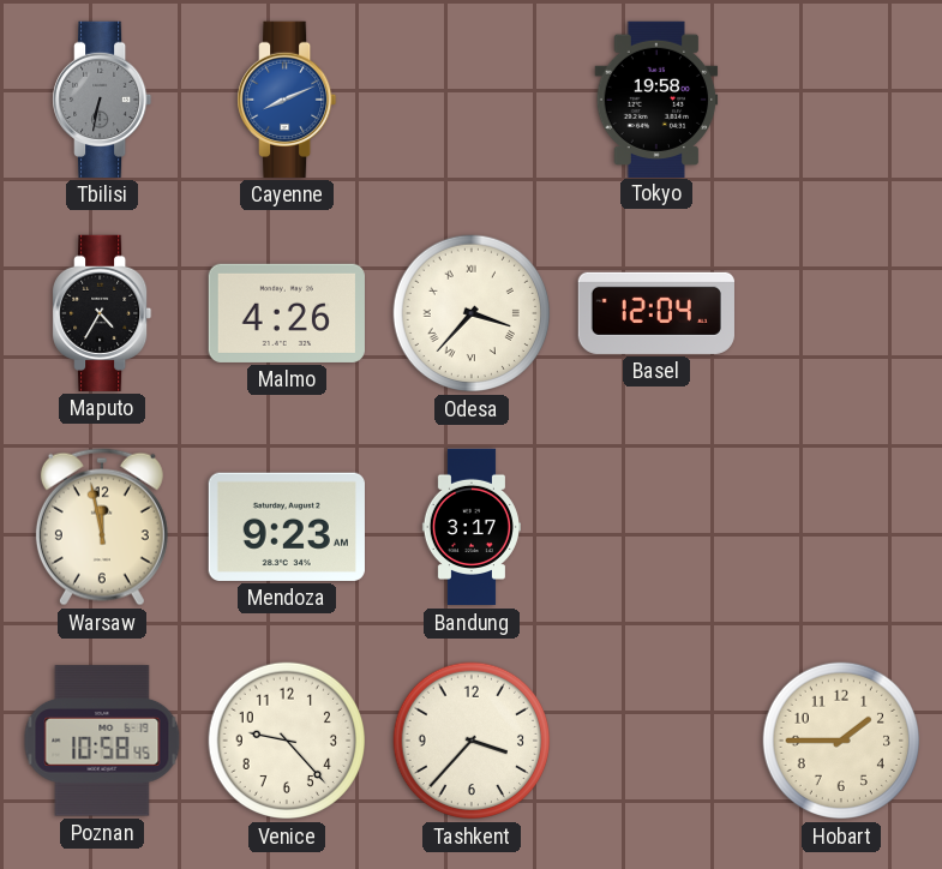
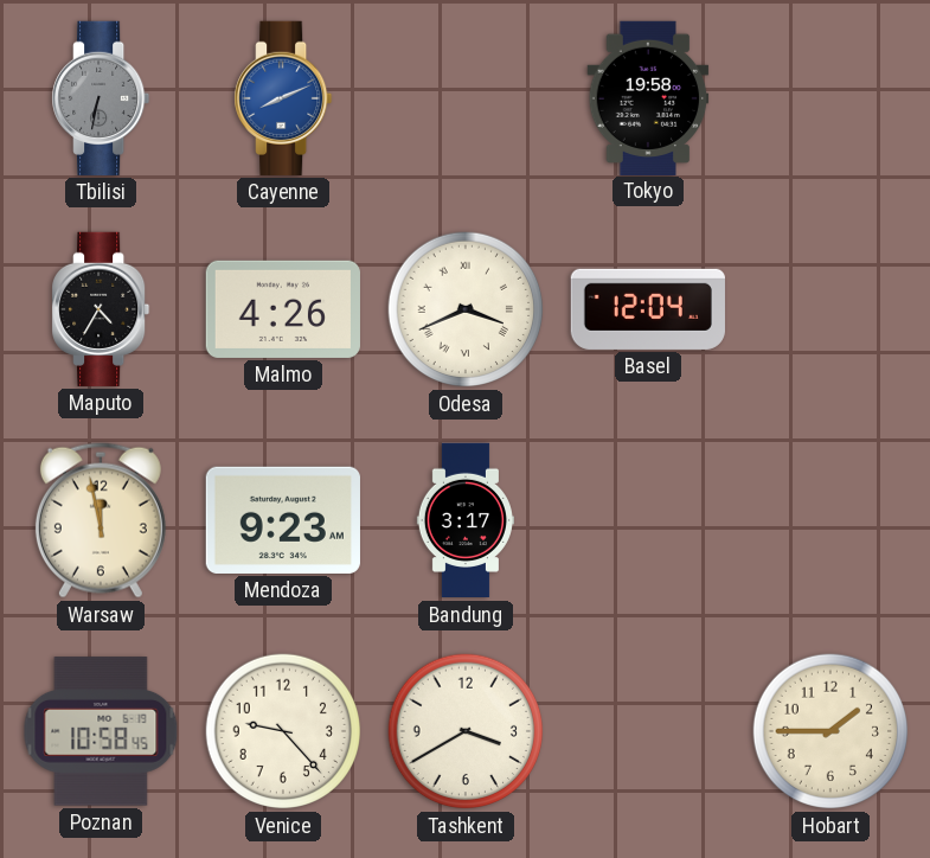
Odesa: 3:37 -> 3:41
Tashkent: 3:37 -> 3:40
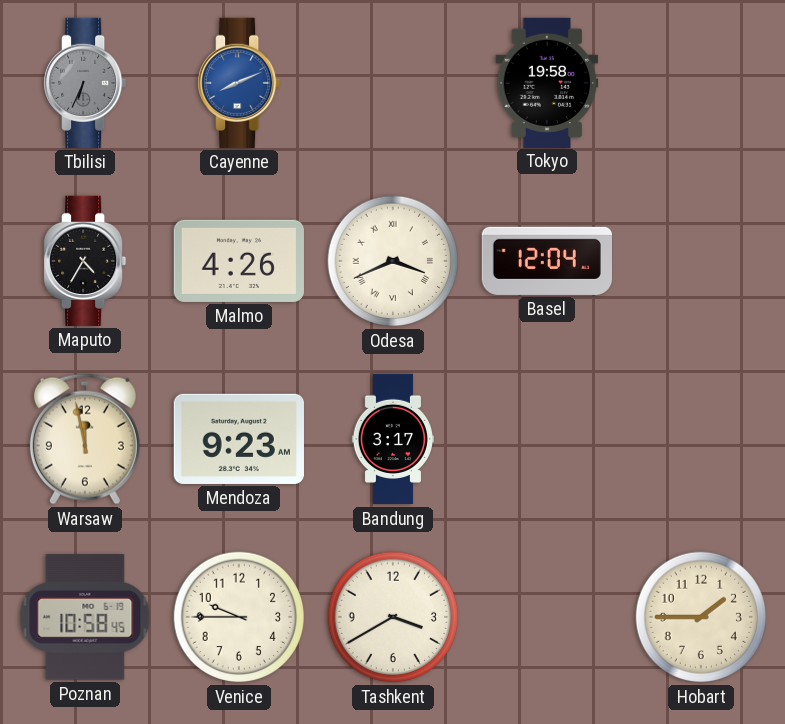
Tbilisi: 6:32 -> 6:34
Venice: 9:23 -> 9:45
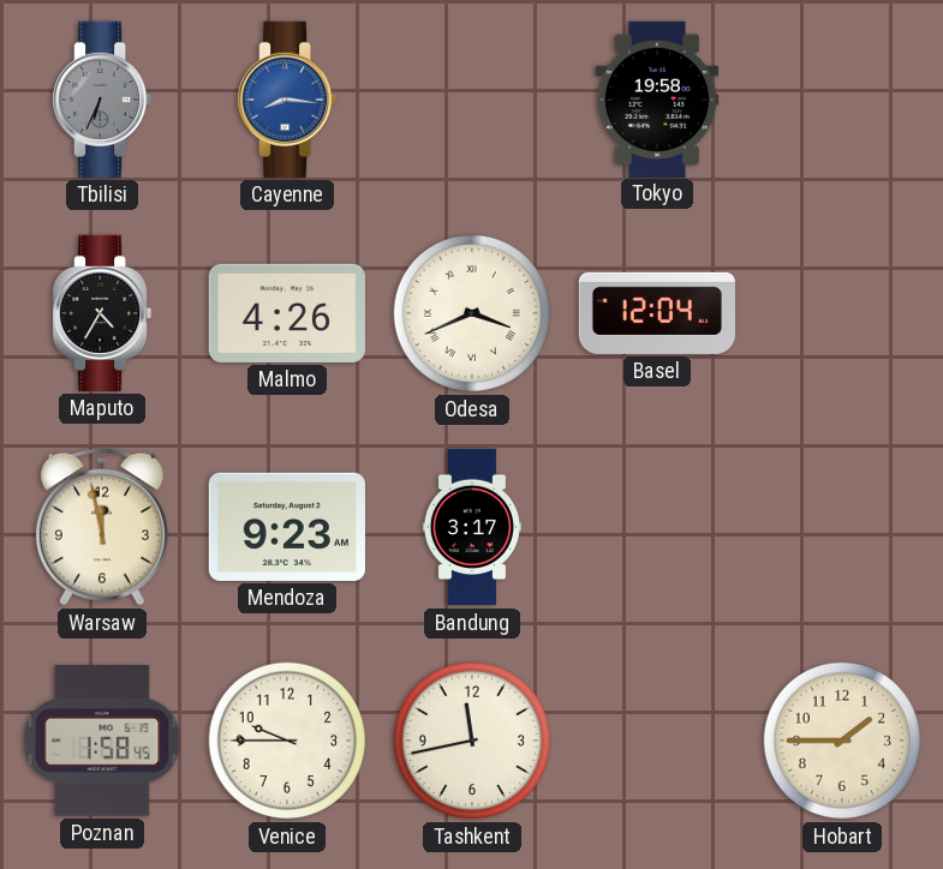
Cayenne: 8:11 -> 8:16
Poznan: 10:58 -> 1:58
Tashkent: 3:40 -> 11:43
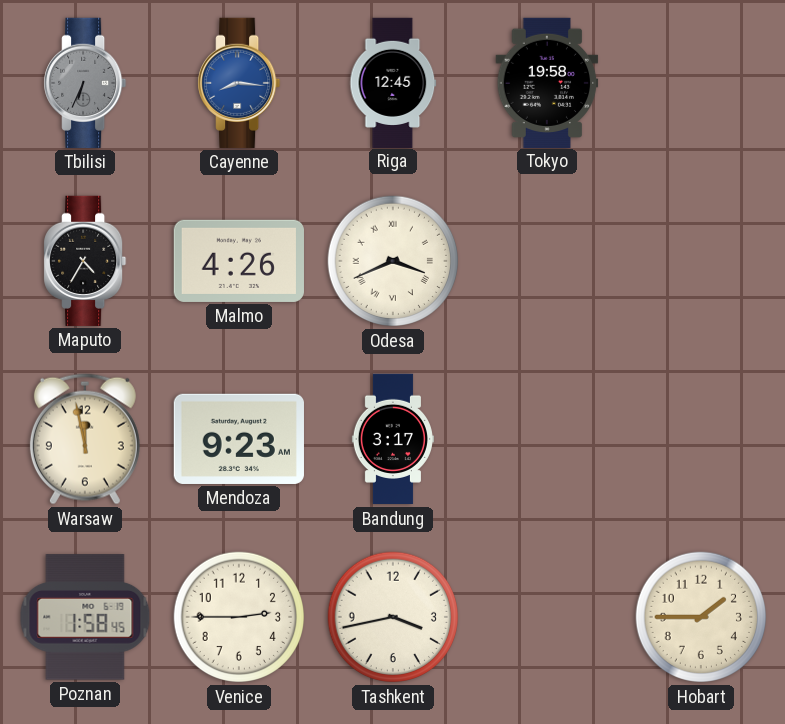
Riga: none -> 12:45
Basel: 12:04 -> none
Venice: 9:45 -> 2:45
Tashkent: 11:43 -> 3:43
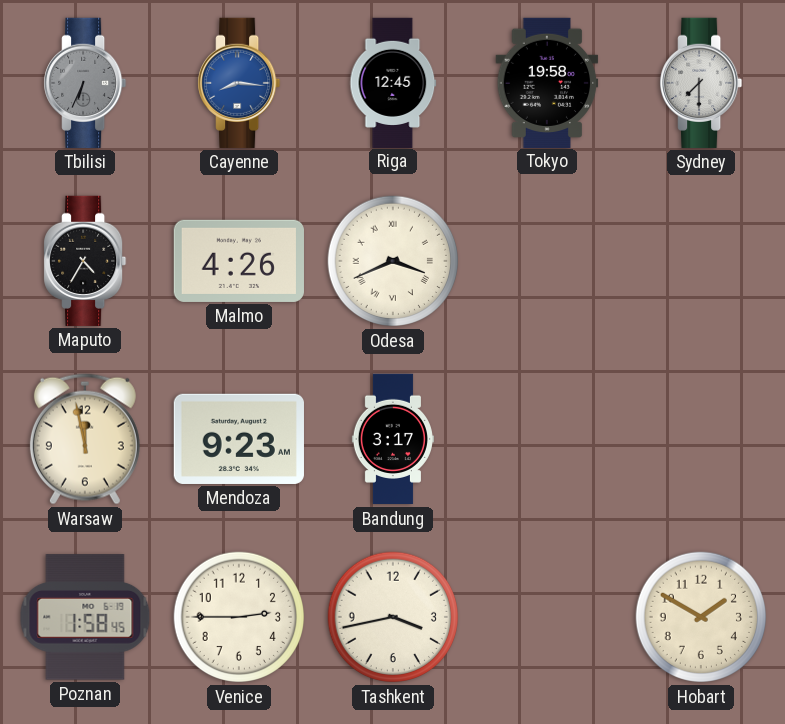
Sydney: none -> 7:30
Hobart: 1:45 -> 1:50
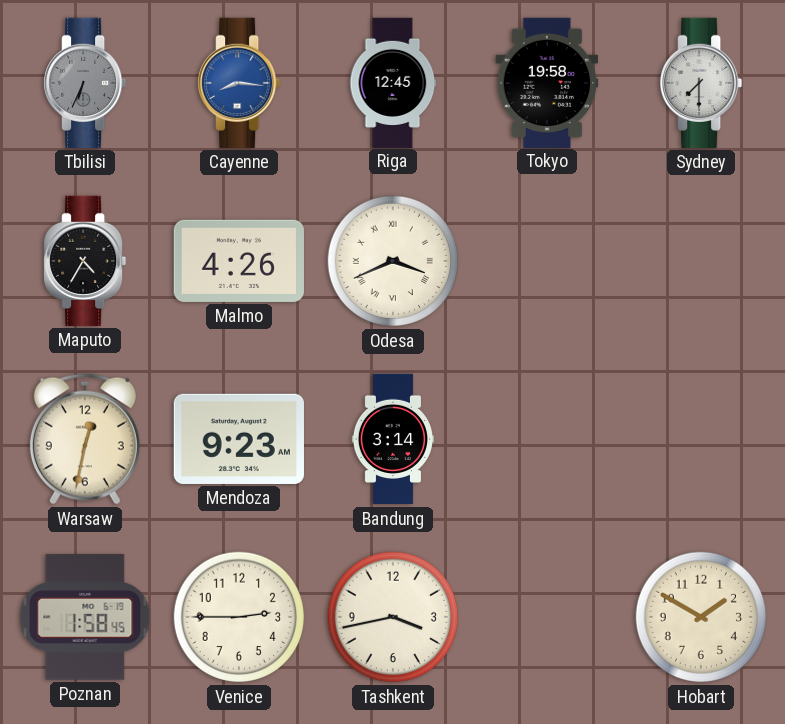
Warsaw: 11:58 -> 12:32
Bandung: 3:17 -> 3:14
